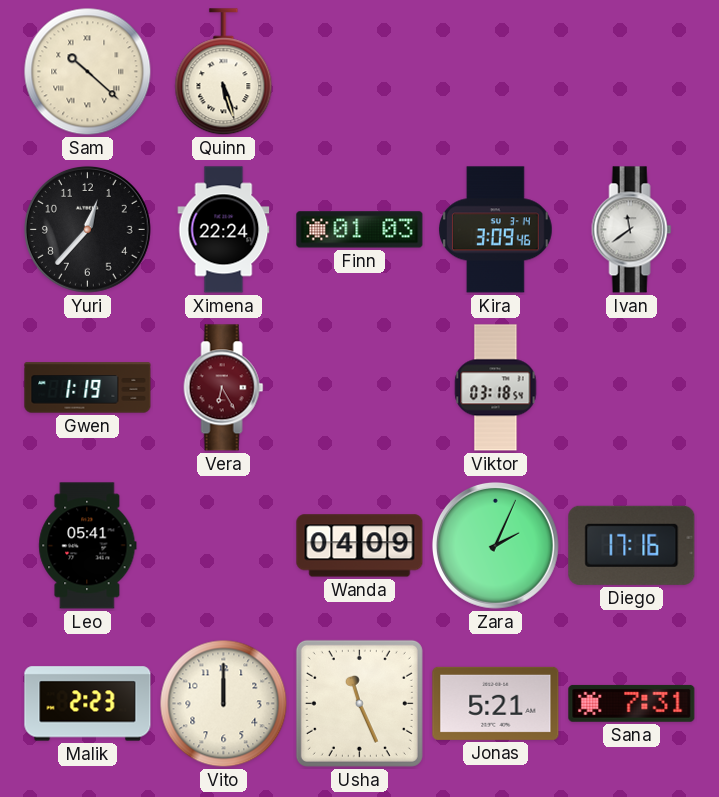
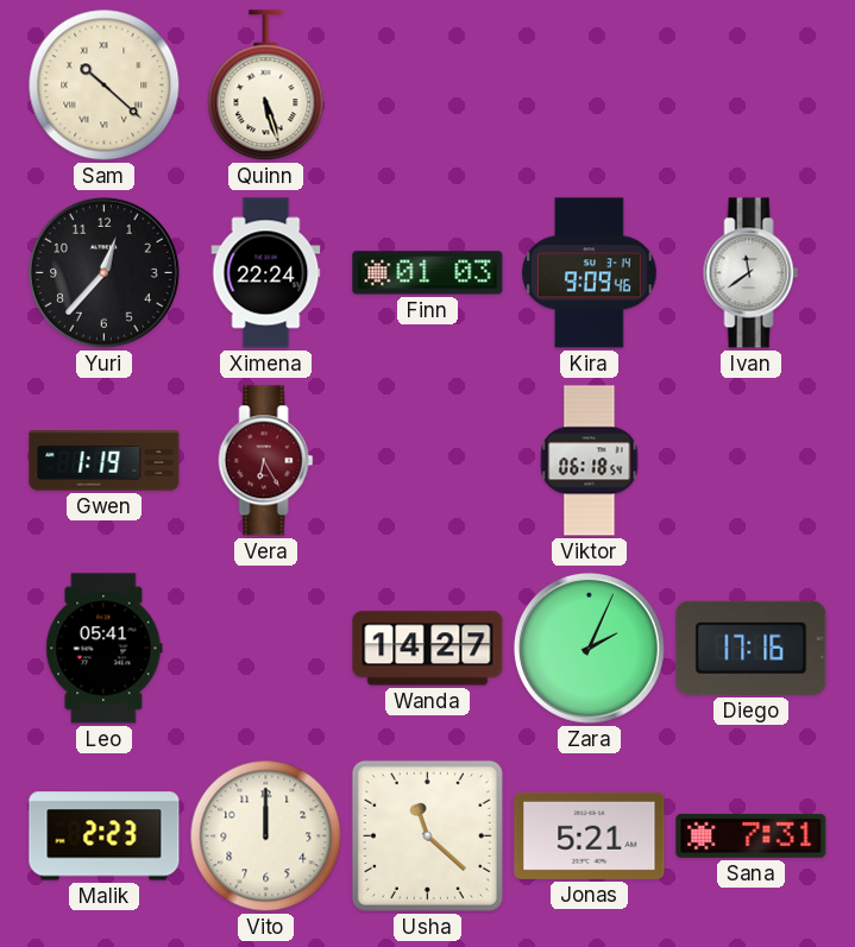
Kira: 3:09 -> 9:09
Viktor: 03:18 -> 06:18
Wanda: 04:09 -> 14:27
Usha: 11:26 -> 11:22
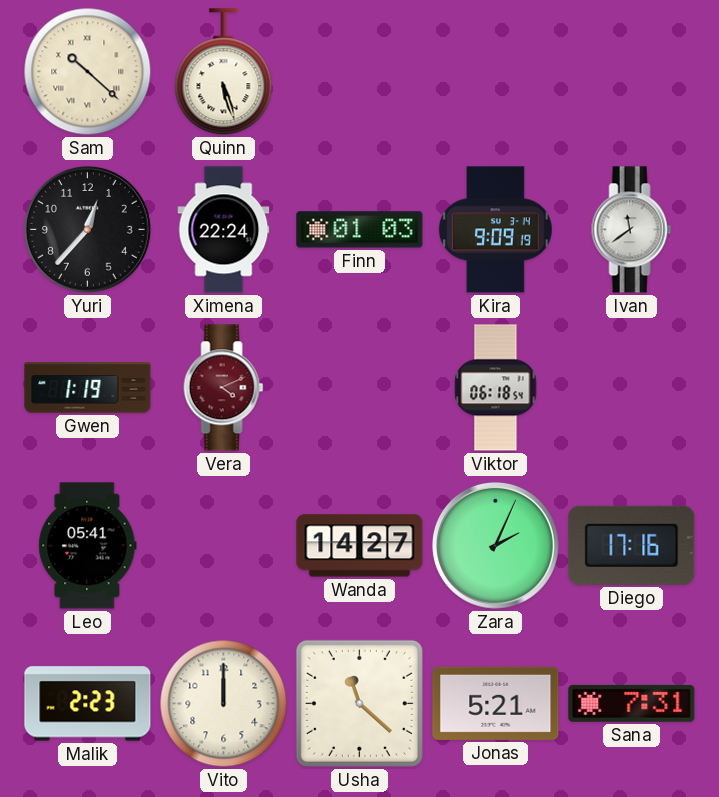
Kira: 9:09:46 -> 9:09:19
Vera: 6:25 -> 4:11
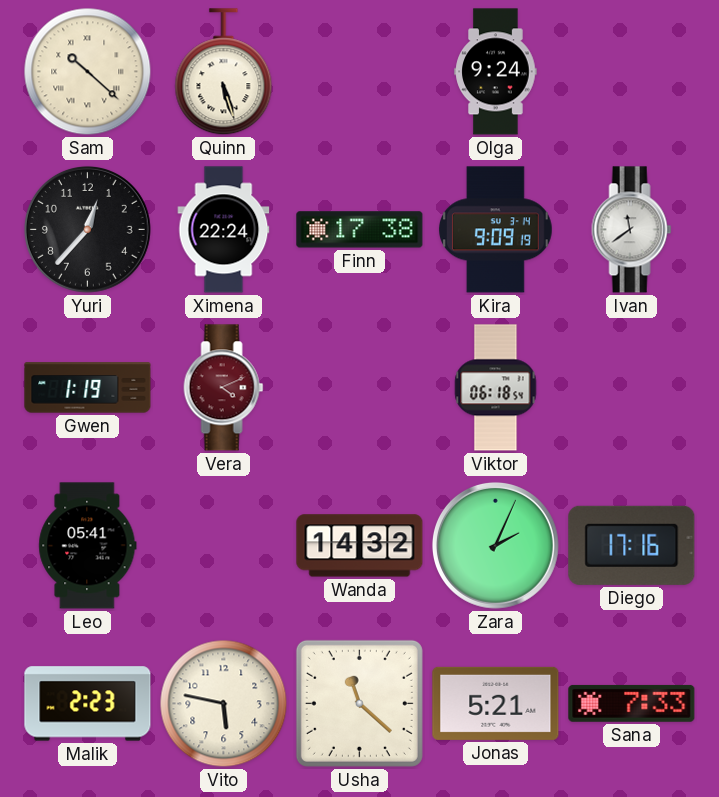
Olga: none -> 9:24
Finn: 01:03 -> 17:38
Wanda: 14:27 -> 14:32
Vito: 12:00 -> 5:47
Sana: 7:31 -> 7:33
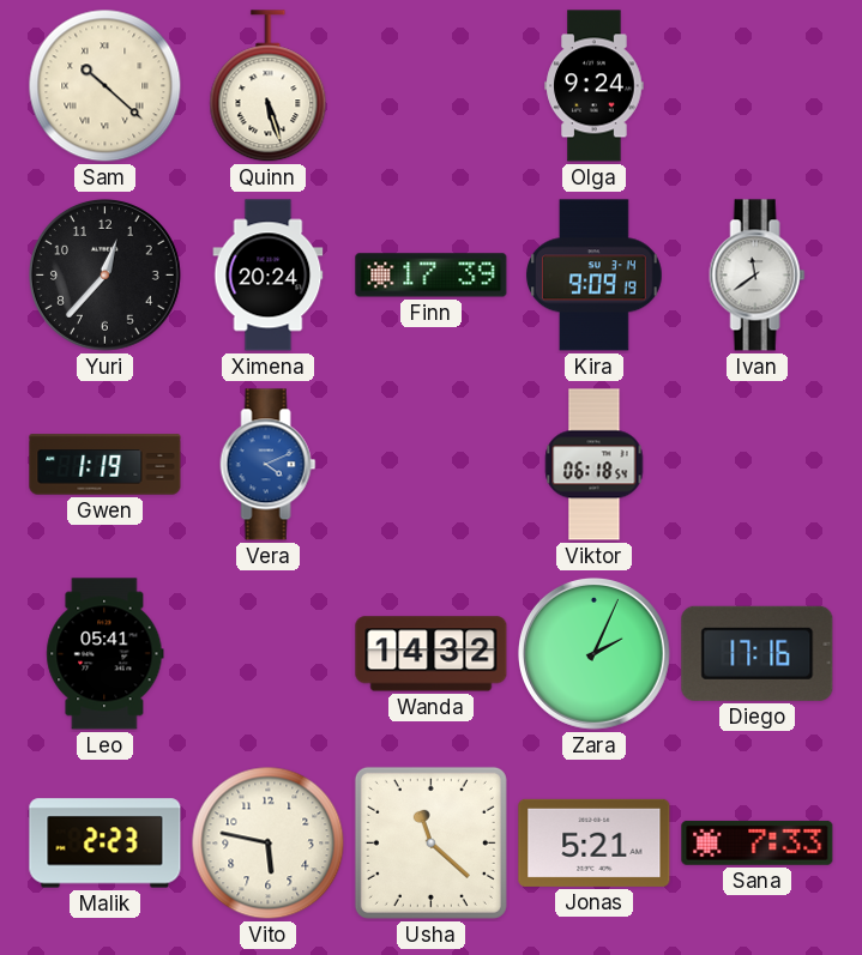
Ximena: 22:24 -> 20:24
Finn: 17:38 -> 17:39
Vera dial: burgundy -> blue
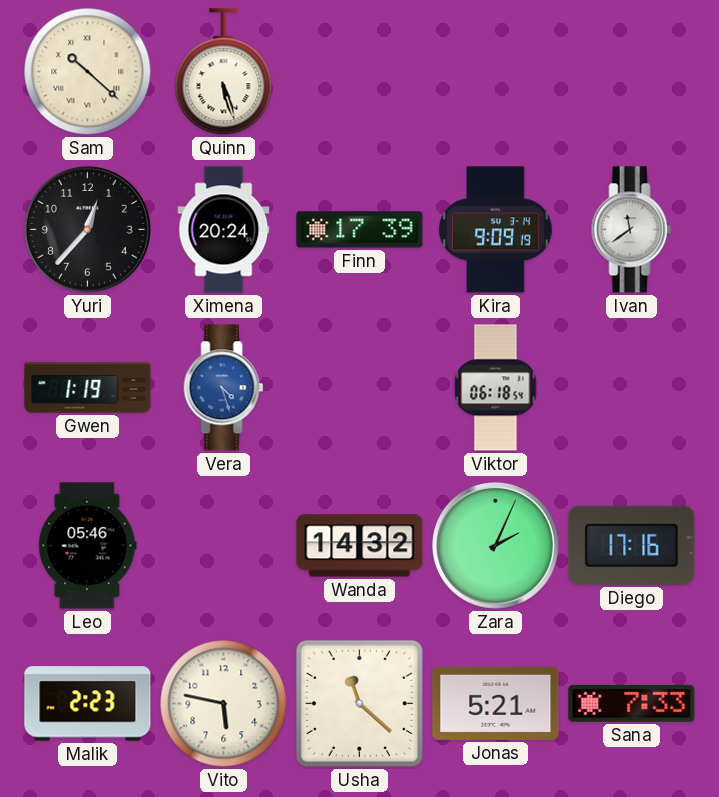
Olga: 9:24 -> none
Vera: 4:11 -> 4:27
Leo: 05:41 -> 05:46
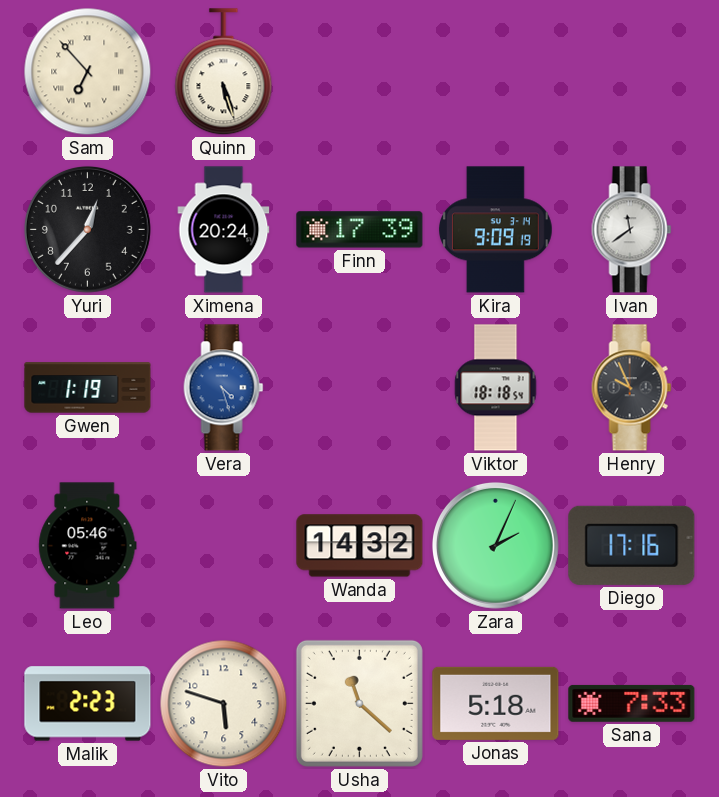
Sam: 10:22 -> 6:53
Viktor: 06:18 -> 18:18
Henry: none -> 9:56
Vito: 5:47 -> 5:48
Jonas: 5:21 -> 5:18
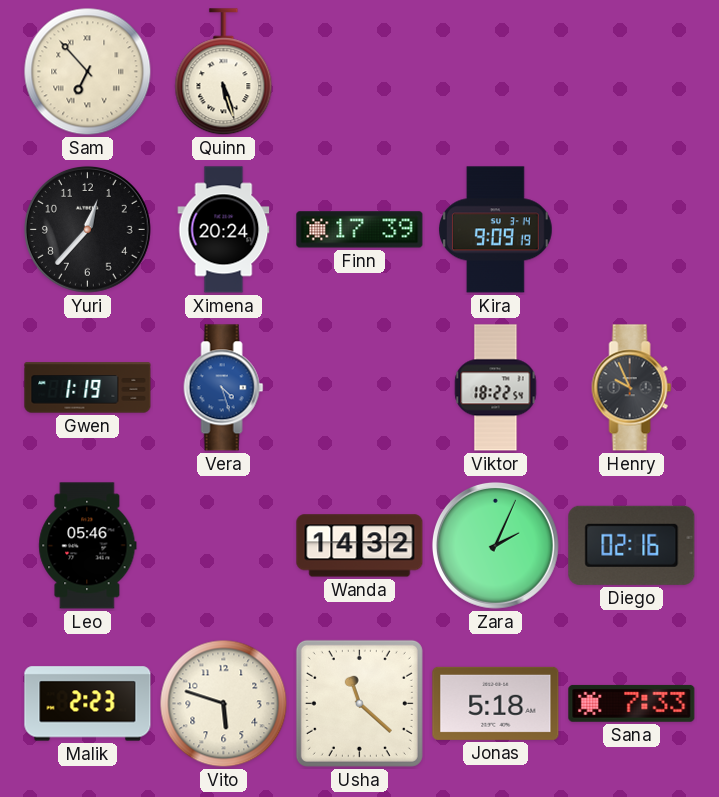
Ivan: 11:39 -> none
Viktor: 18:18 -> 18:22
Diego: 17:16 -> 02:16
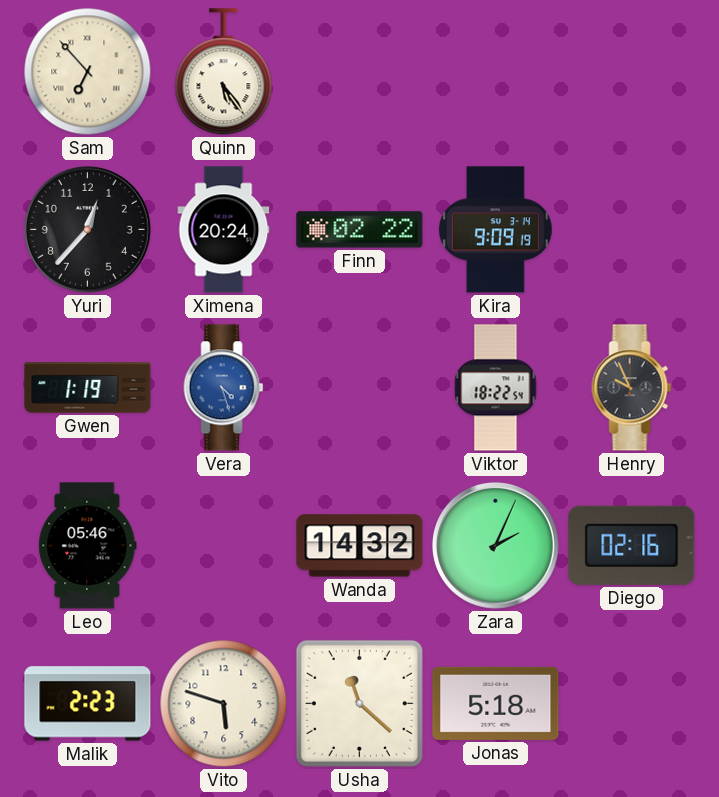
Quinn: 5:27 -> 5:24
Finn: 17:39 -> 02:22
Sana: 7:33 -> none
